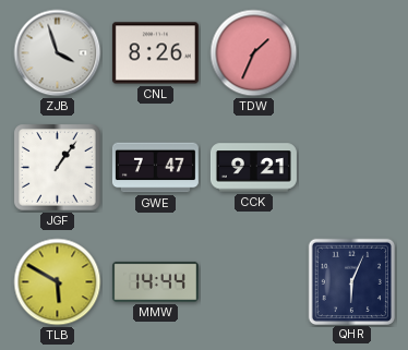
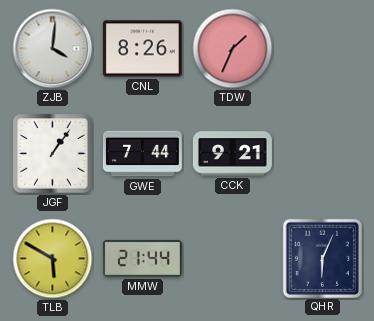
ZJB: 3:57 -> 4:01
GWE: 7:47 -> 7:44
MMW: 14:44 -> 21:44
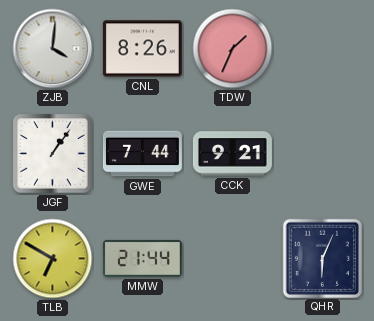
TLB: 5:50 -> 6:50
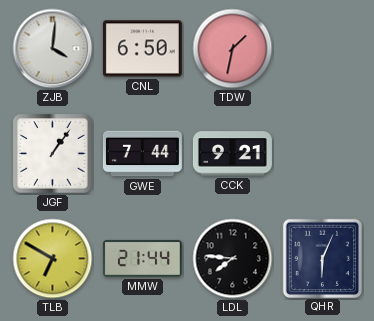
CNL: 8:26 -> 6:50
TDW: 1:34 -> 1:32
LDL: none -> 7:46
